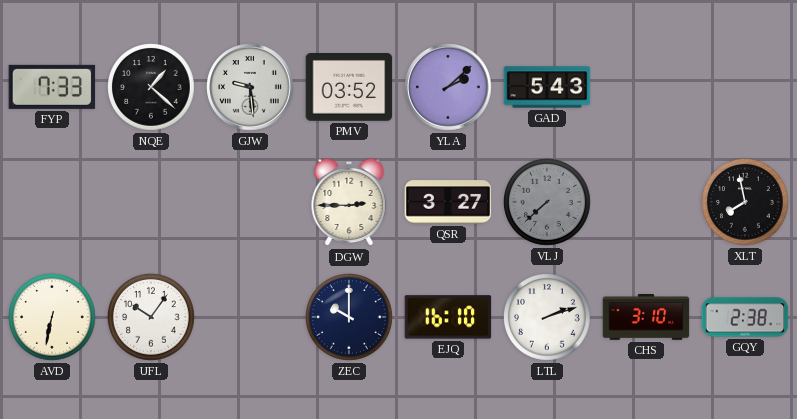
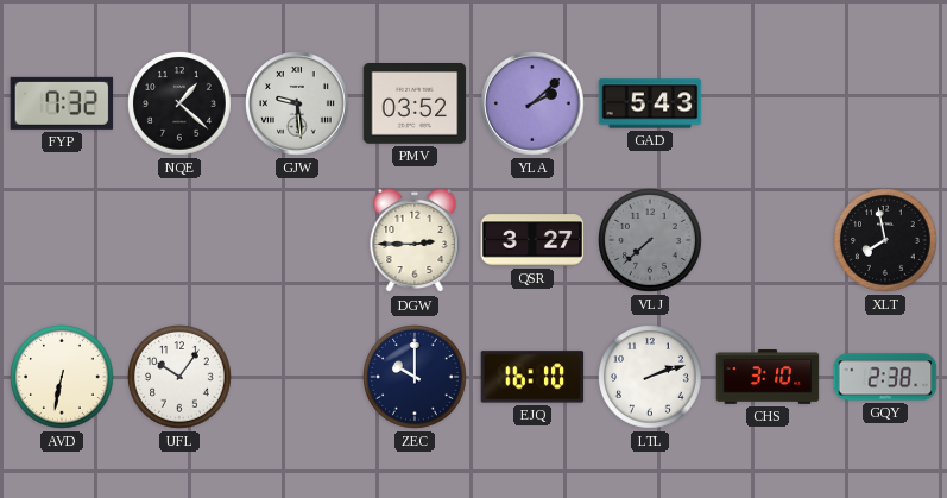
FYP: 7:33 -> 7:32
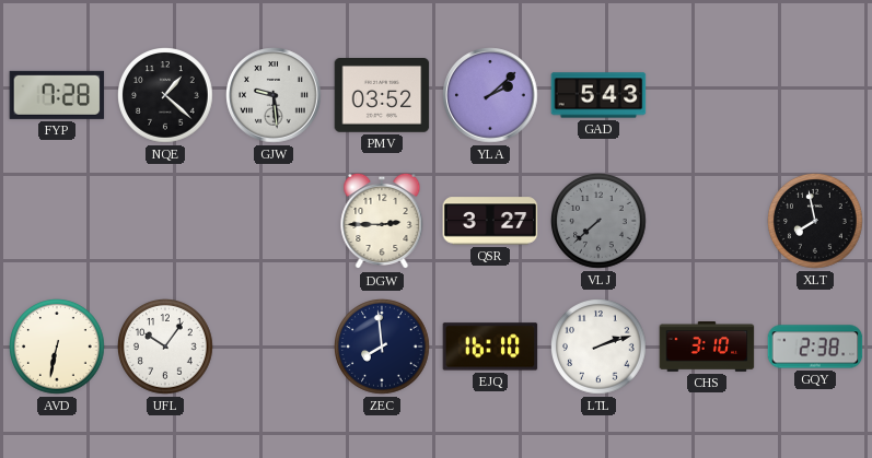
FYP: 7:32 -> 7:28
ZEC: 10:00 -> 7:59
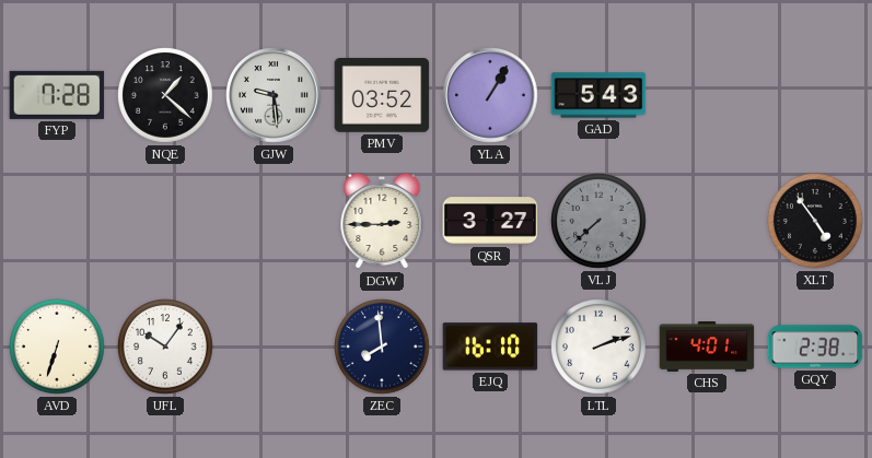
YLA: 2:08 -> 1:05
XLT: 7:58 -> 4:54
AVD: 6:32 -> 6:33
CHS: 3:10 -> 4:01
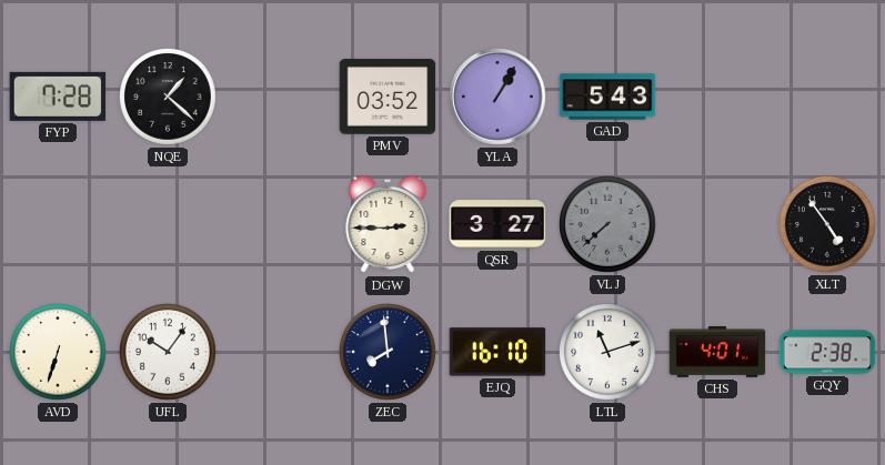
GJW: 9:29 -> none
LTL: 2:12 -> 11:12
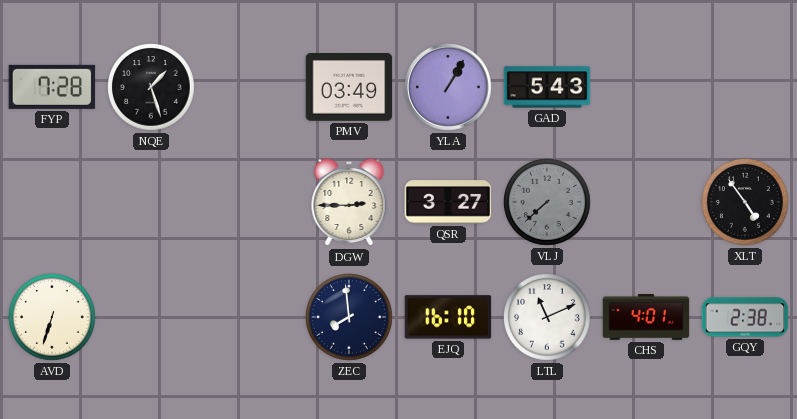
NQE: 1:22 -> 1:27
PMV: 03:52 -> 03:49
UFL: 10:06 -> none
LTL: 11:12 -> 11:11
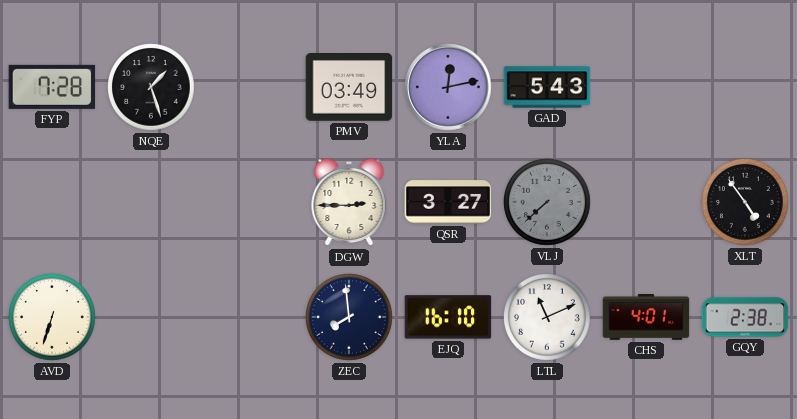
YLA: 1:05 -> 12:13
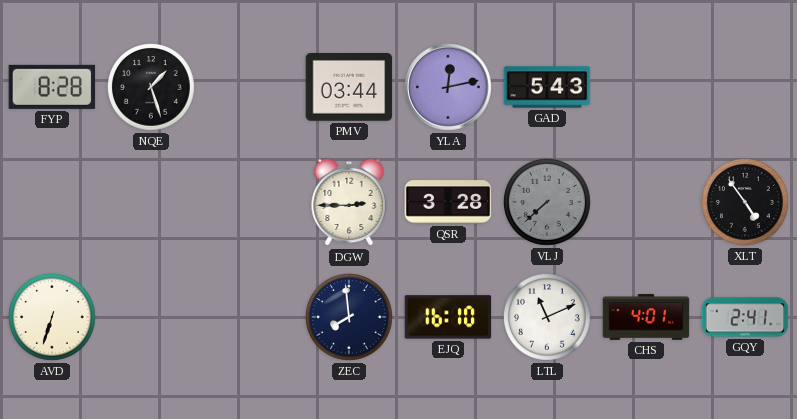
FYP: 7:28 -> 8:28
PMV: 03:49 -> 03:44
QSR: 3:27 -> 3:28
GQY: 2:38 -> 2:41
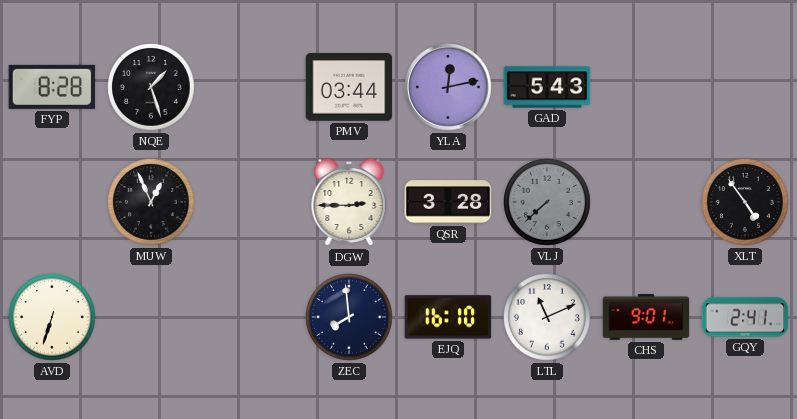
MUW: none -> 12:56
CHS: 4:01 -> 9:01
